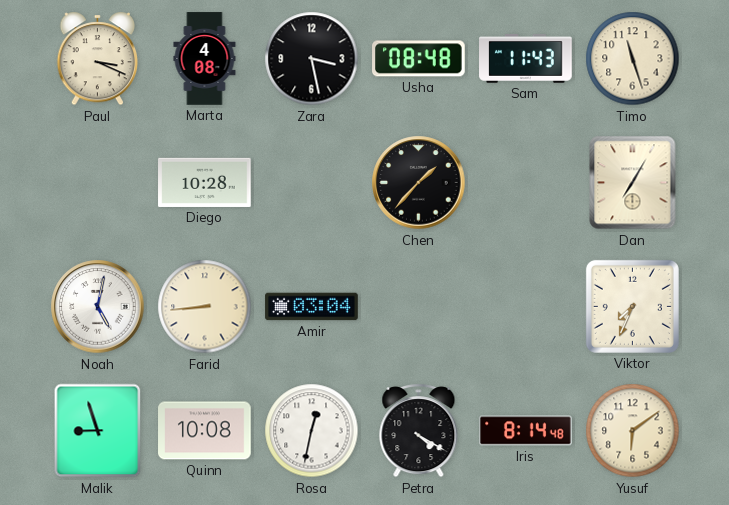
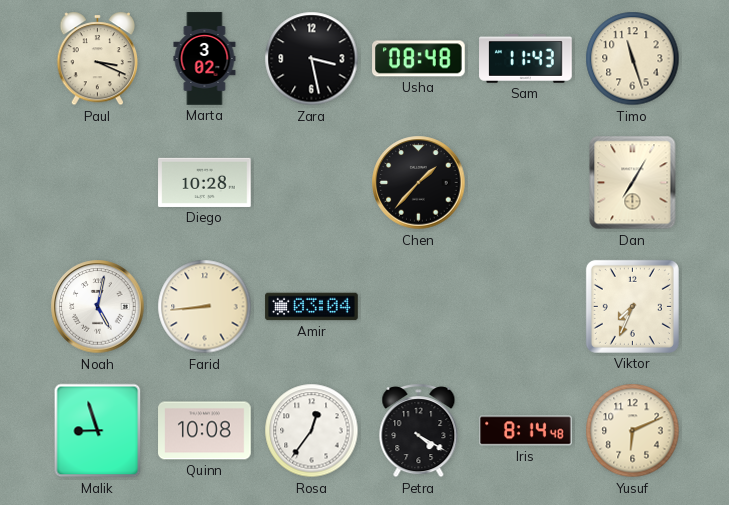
Marta: 4:08 -> 3:02
Rosa: 12:32 -> 12:36
Yusuf: 6:09 -> 6:11
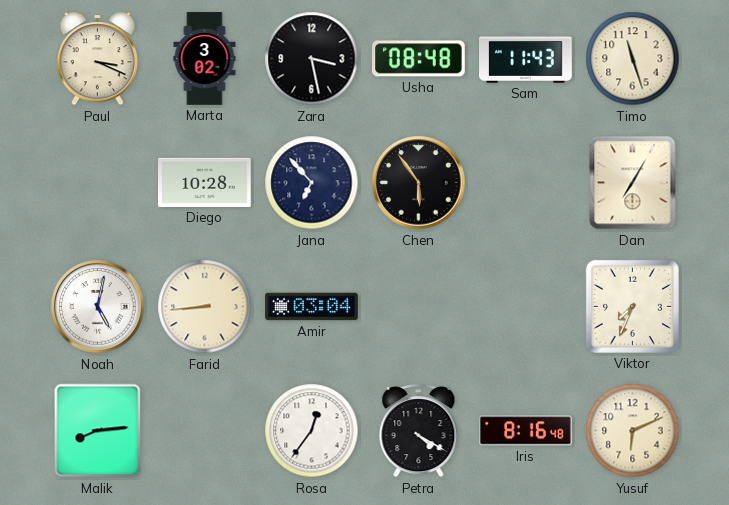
Jana: none -> 6:53
Chen: 1:37 -> 5:54
Malik: 8:57 -> 8:14
Quinn: 10:08 -> none
Iris: 8:14 -> 8:16
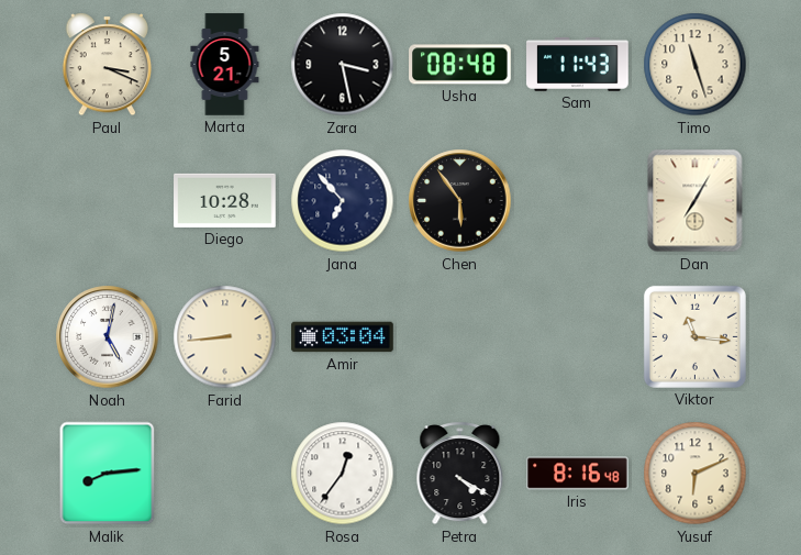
Marta: 3:02 -> 5:21
Viktor: 7:34 -> 11:16
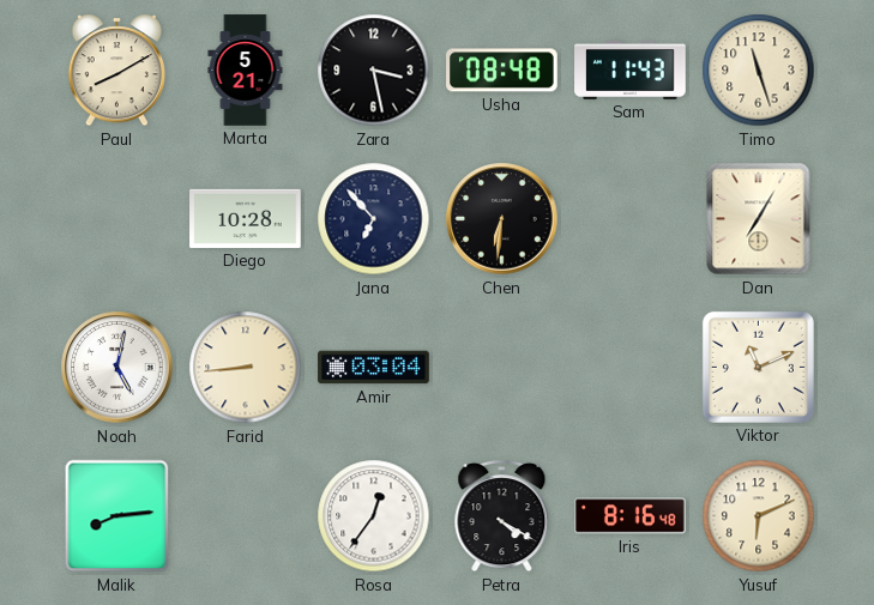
Paul: 3:19 -> 8:10
Chen: 5:54 -> 6:31
Viktor: 11:16 -> 11:11
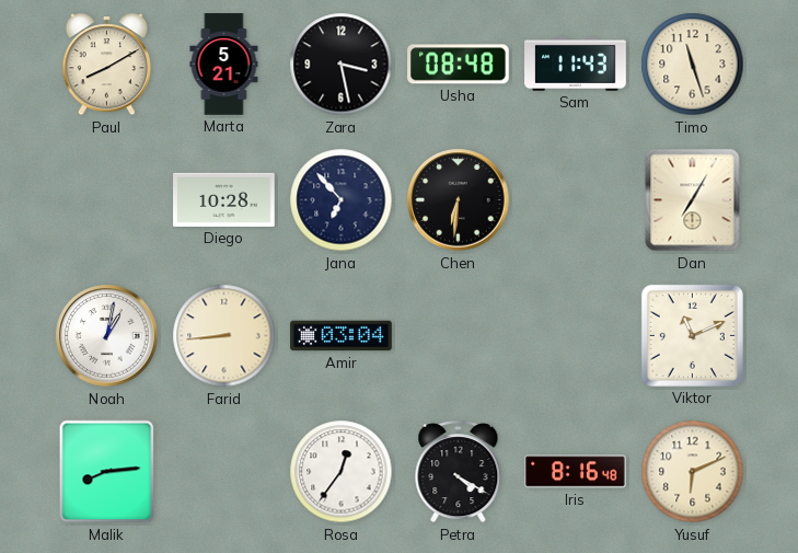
Noah: 5:02 -> 1:02
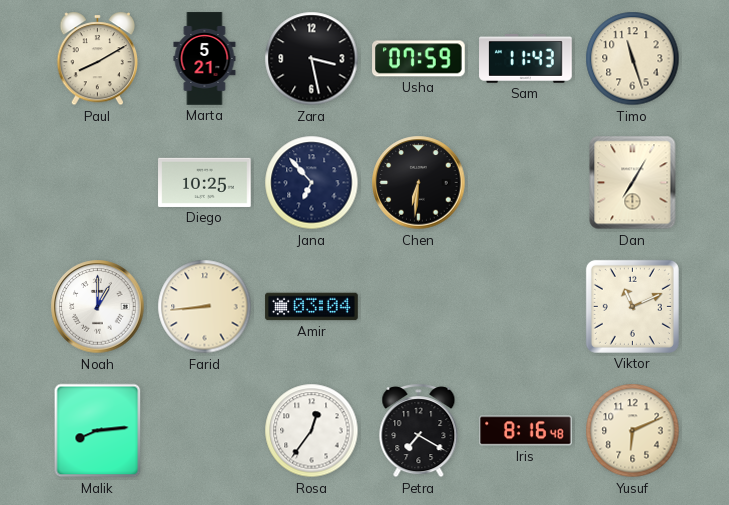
Usha: 08:48 -> 07:59
Diego: 10:28 -> 10:25
Noah: 1:02 -> 1:00
Petra: 4:20 -> 7:20
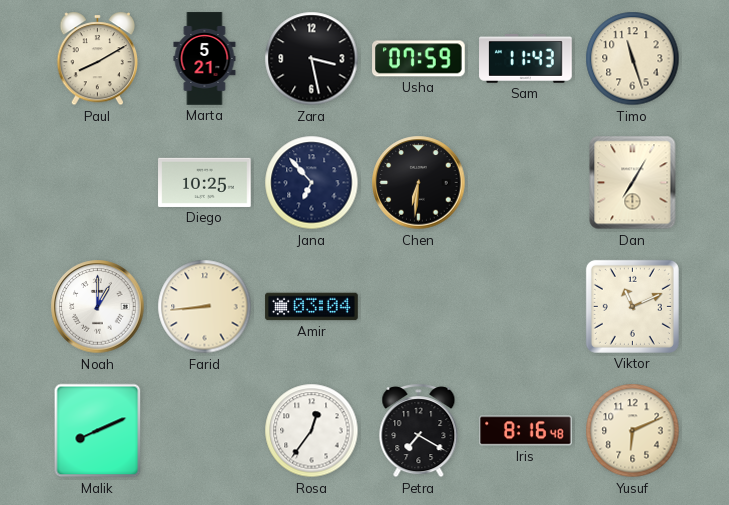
Malik: 8:14 -> 8:11
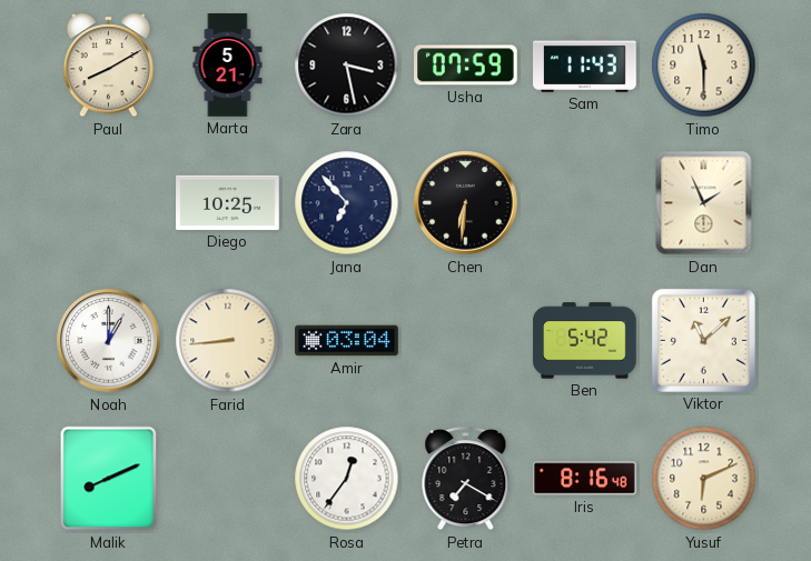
Timo: 11:27 -> 11:30
Dan: 7:05 -> 1:56
Ben: none -> 5:42
Viktor: 11:11 -> 11:08
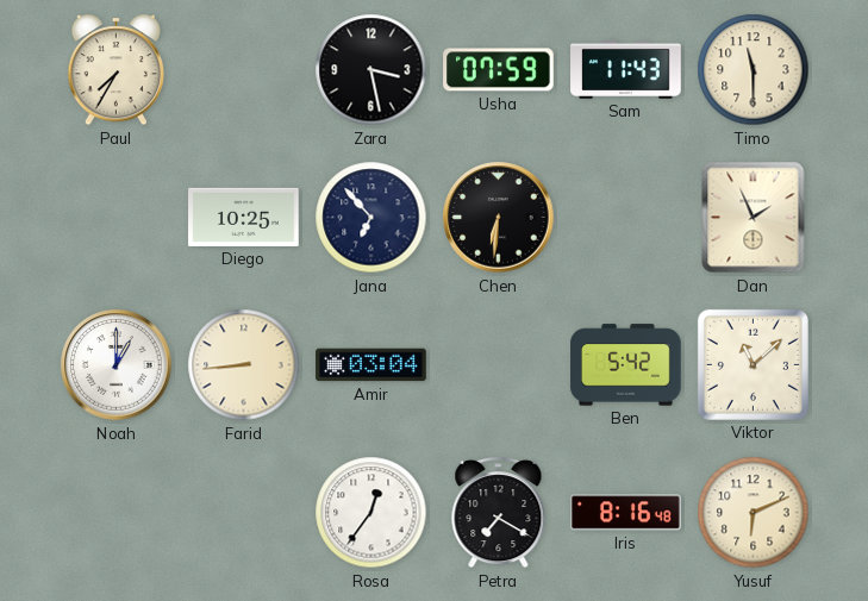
Paul: 8:10 -> 7:35
Marta: 5:21 -> none
Malik: 8:11 -> none
